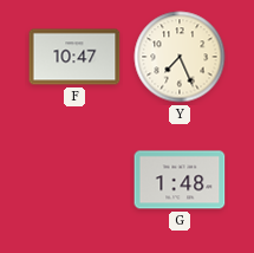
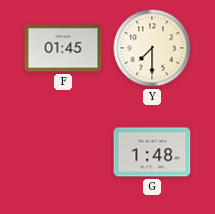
F: 10:47 -> 01:45
Y: 7:26 -> 7:30
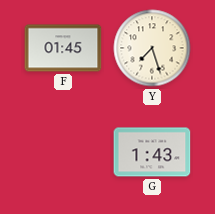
Y: 7:30 -> 7:27
G: 1:48 -> 1:43
